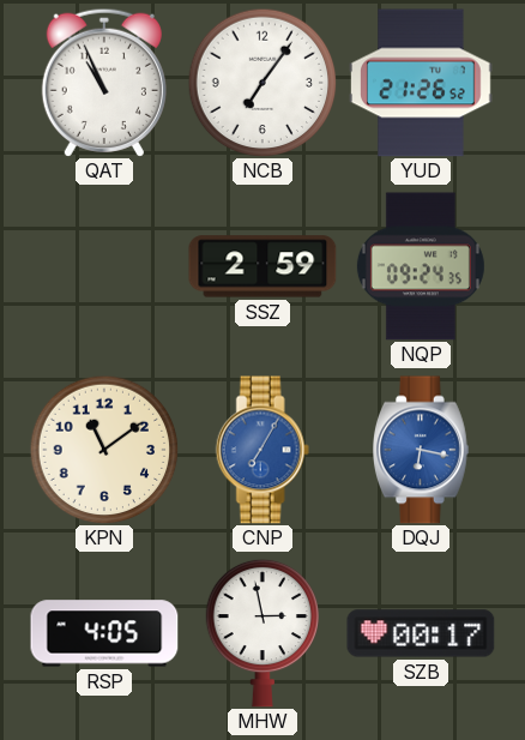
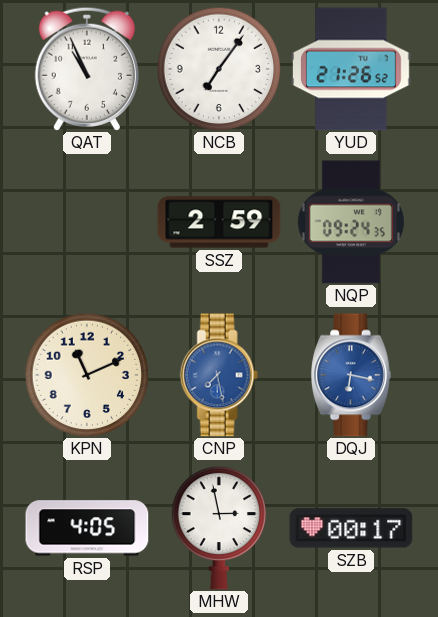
KPN: 11:09 -> 11:11
CNP: 7:05 -> 7:28
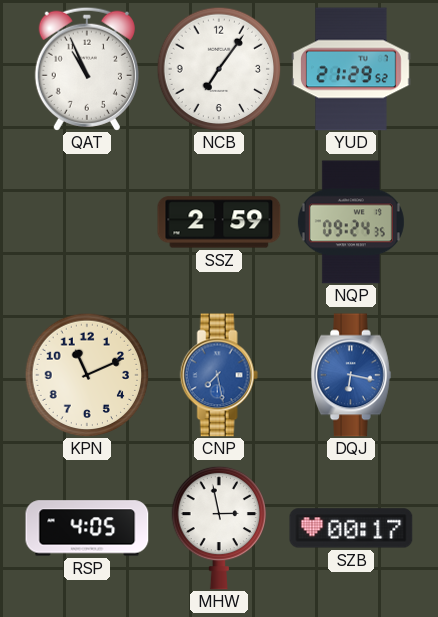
YUD: 21:26 -> 21:29
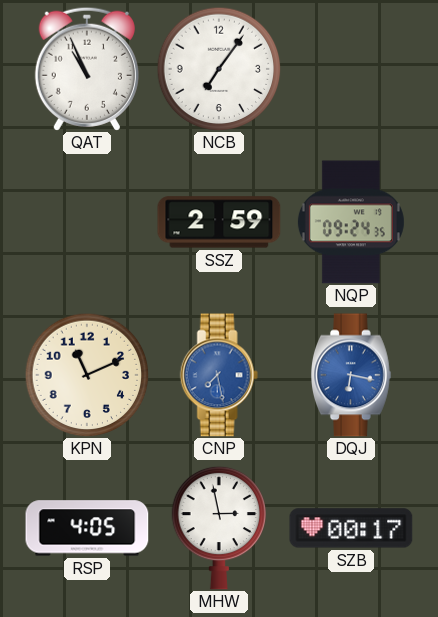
YUD: 21:29 -> none
